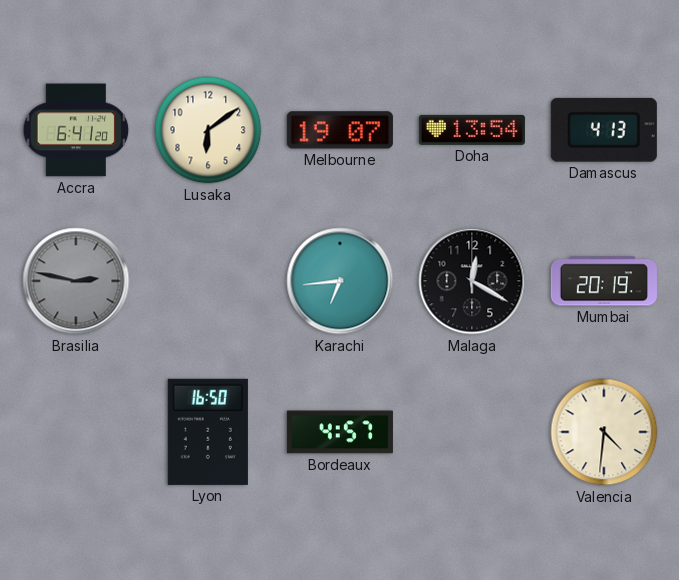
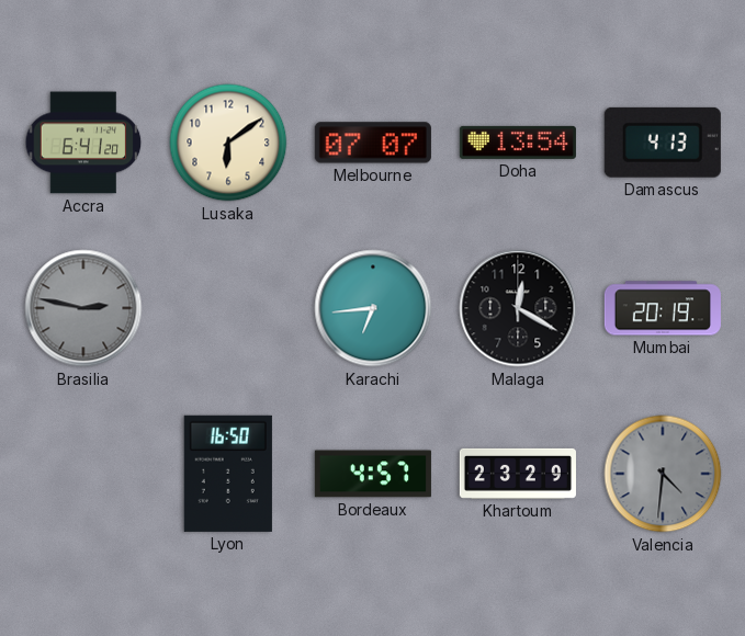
Melbourne: 19:07 -> 07:07
Khartoum: none -> 23:29
Valencia dial: cream -> grey
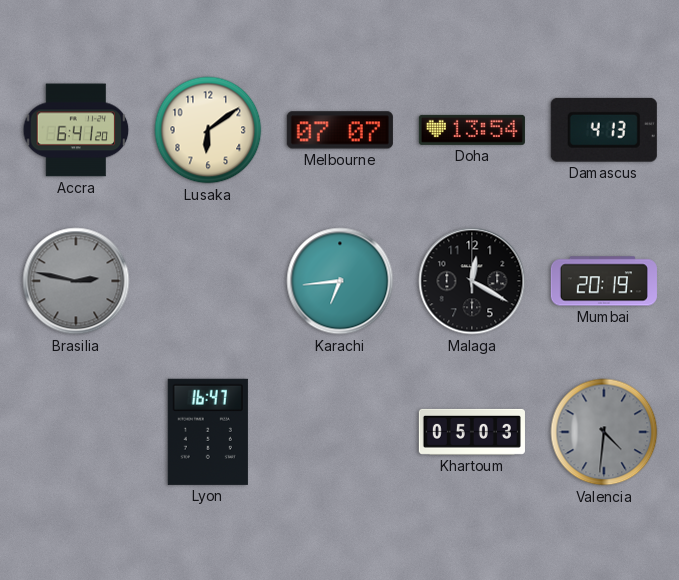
Lyon: 16:50 -> 16:47
Bordeaux: 4:57 -> none
Khartoum: 23:29 -> 05:03
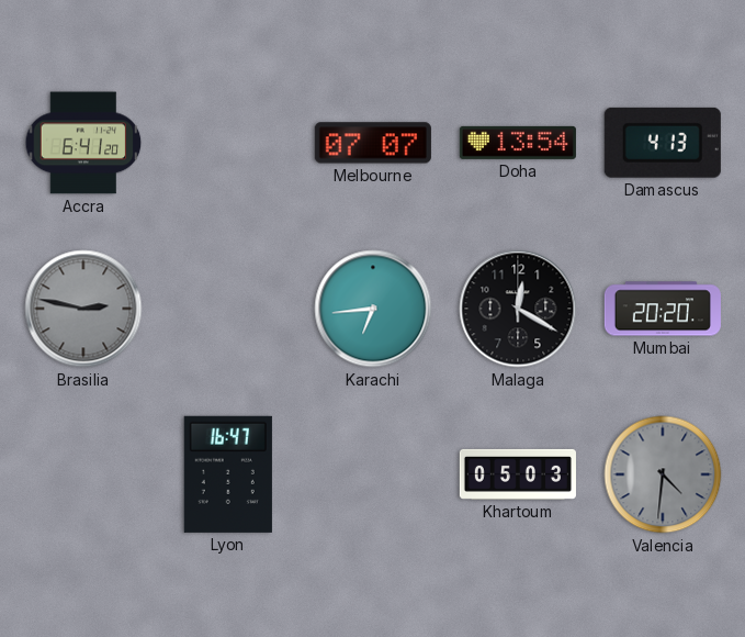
Lusaka: 6:09 -> none
Mumbai: 20:19 -> 20:20
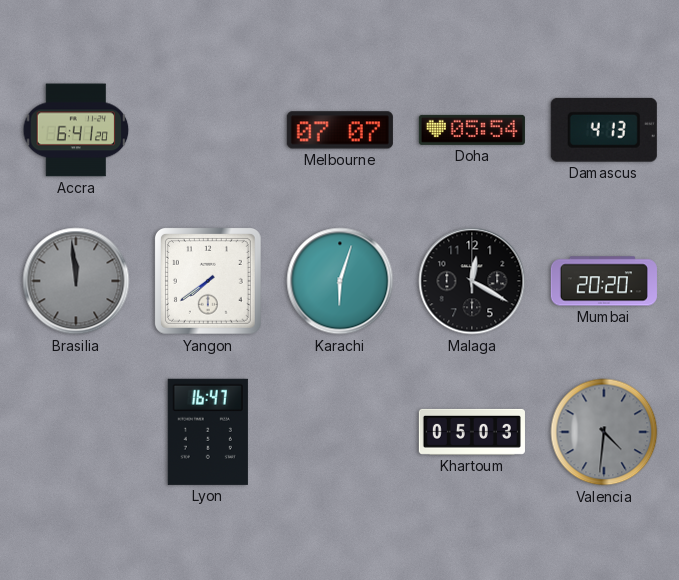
Doha: 13:54 -> 05:54
Brasilia: 2:47 -> 11:59
Yangon: none -> 7:39
Karachi: 6:44 -> 6:03
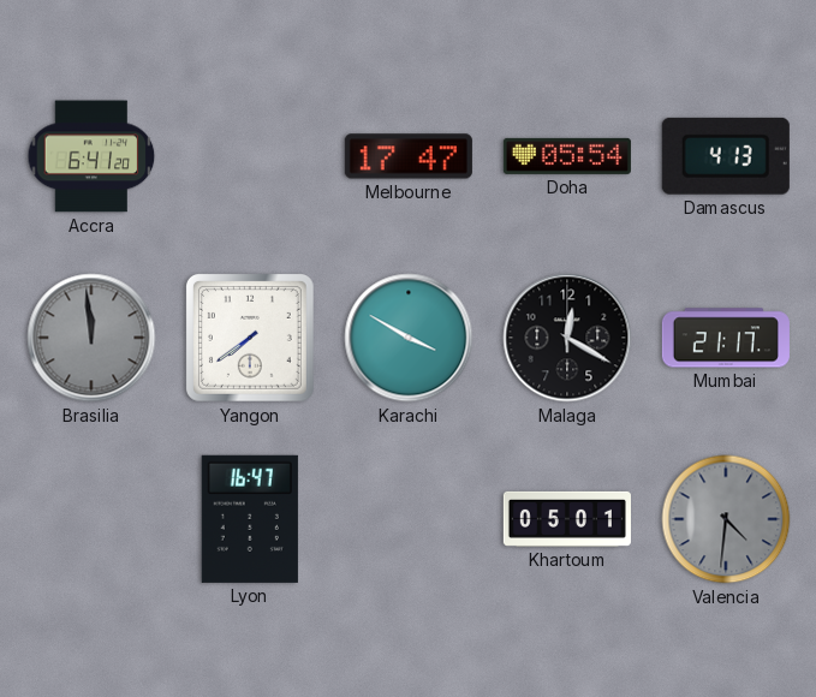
Melbourne: 07:07 -> 17:47
Karachi: 6:03 -> 3:50
Mumbai: 20:20 -> 21:17
Khartoum: 05:03 -> 05:01
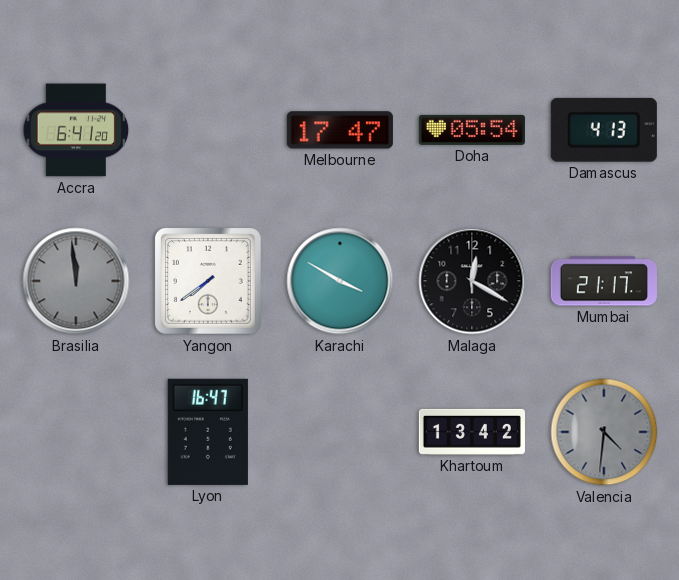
Khartoum: 05:01 -> 13:42
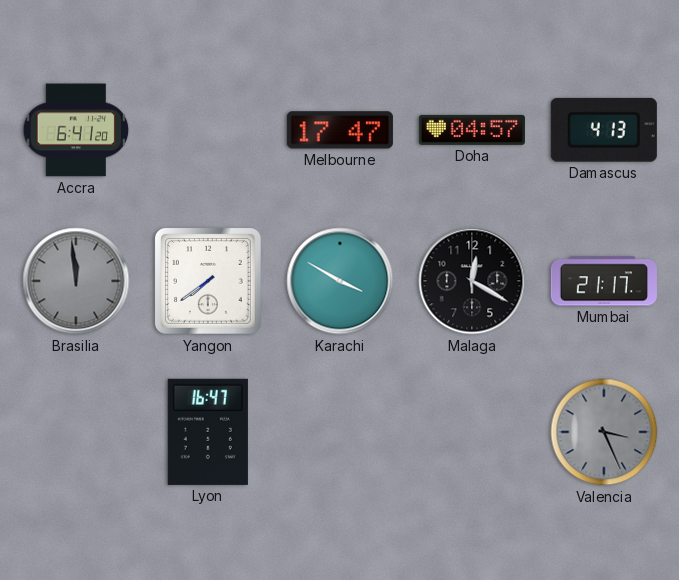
Doha: 05:54 -> 04:57
Khartoum: 13:42 -> none
Valencia: 4:31 -> 3:26
